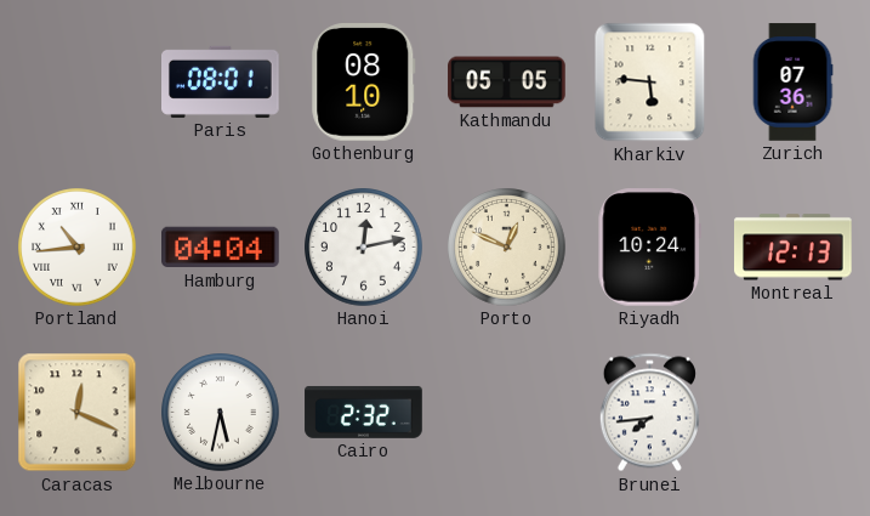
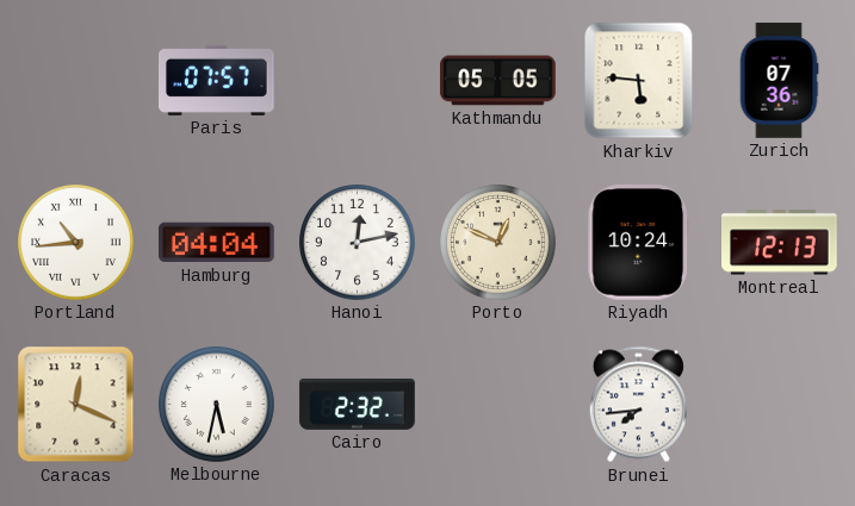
Paris: 08:01 -> 07:57
Gothenburg: 08:10 -> none
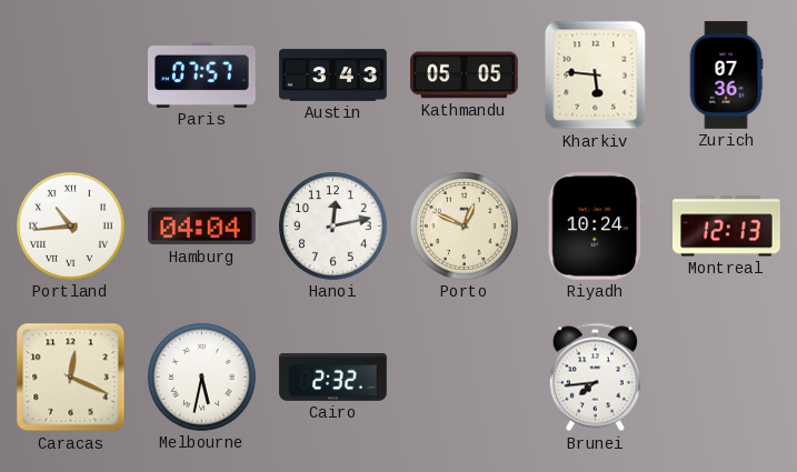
Austin: none -> 3:43
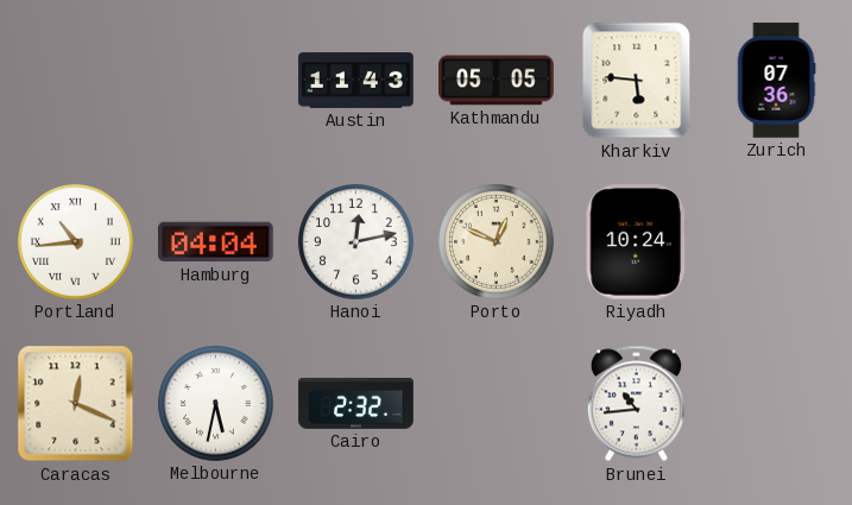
Paris: 07:57 -> none
Austin: 3:43 -> 11:43
Montreal: 12:13 -> none
Brunei: 7:44 -> 10:44
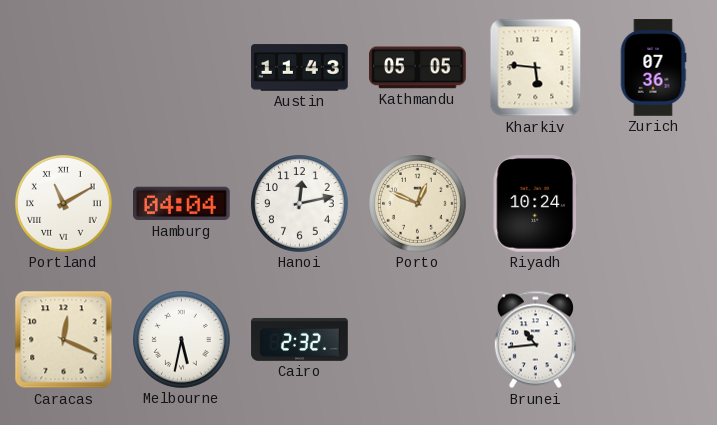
Portland: 10:44 -> 11:10
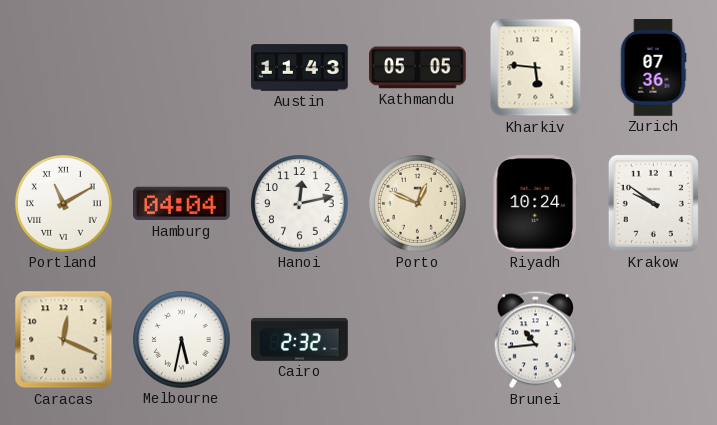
Krakow: none -> 9:51
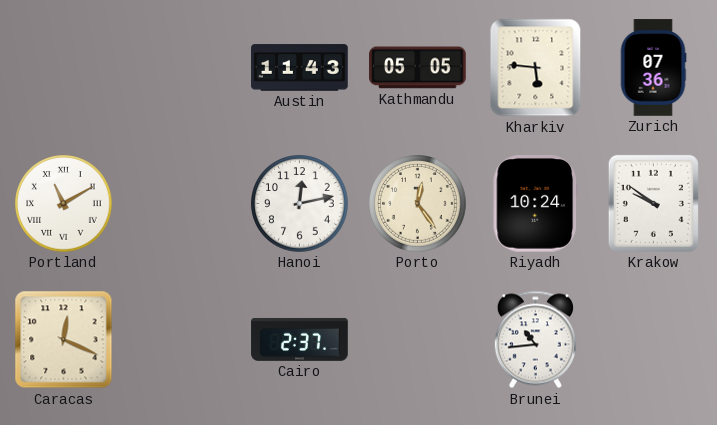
Hamburg: 04:04 -> none
Porto: 12:49 -> 12:24
Melbourne: 5:32 -> none
Cairo: 2:32 -> 2:37
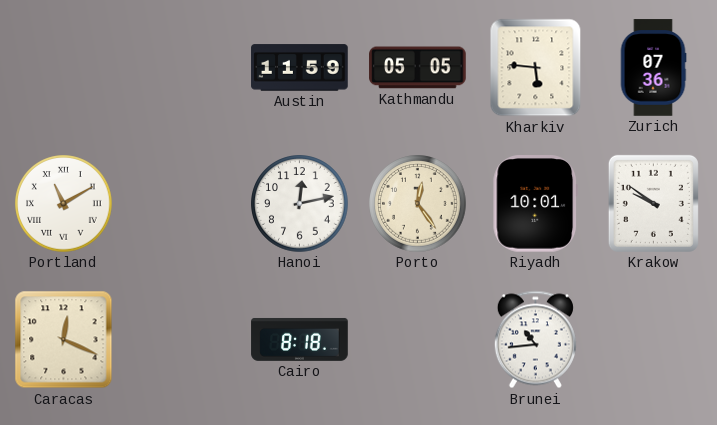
Austin: 11:43 -> 11:59
Riyadh: 10:24 -> 10:01
Cairo: 2:37 -> 8:18
